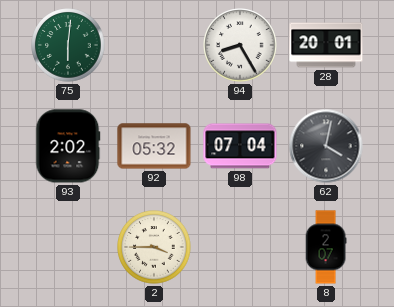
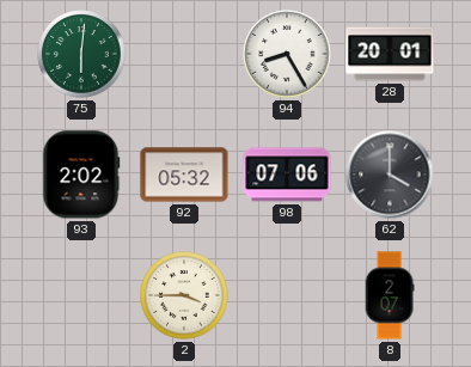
98: 07:04 -> 07:06
62: 4:02 -> 4:00
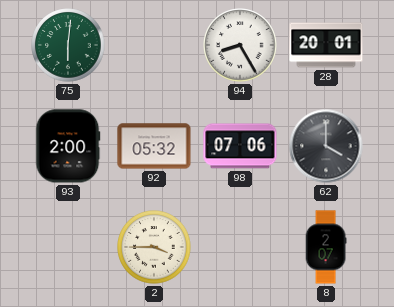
93: 2:02 -> 2:00
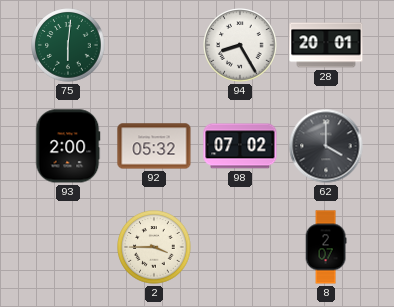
98: 07:06 -> 07:02
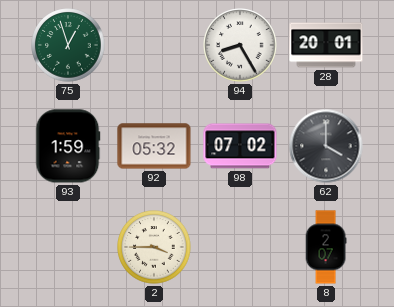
75: 6:01 -> 12:57
93: 2:00 -> 1:59
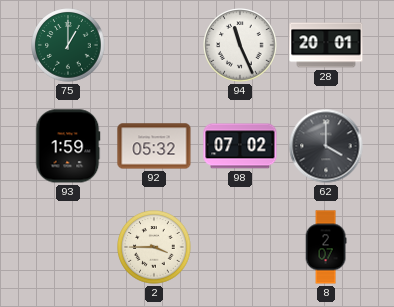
75: 12:57 -> 1:00
94: 8:25 -> 11:26
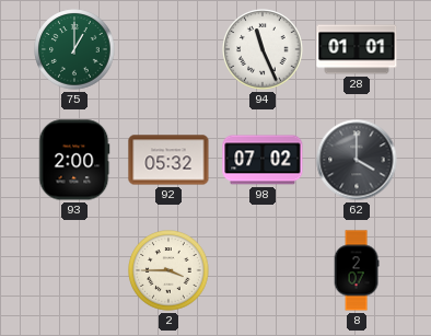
28: 20:01 -> 01:01
93: 1:59 -> 2:00
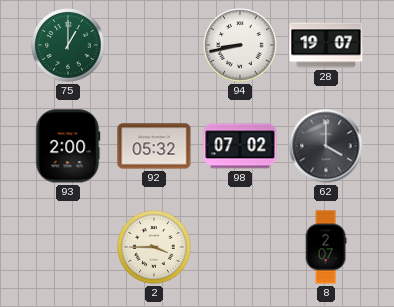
94: 11:26 -> 8:43
28: 01:01 -> 19:07
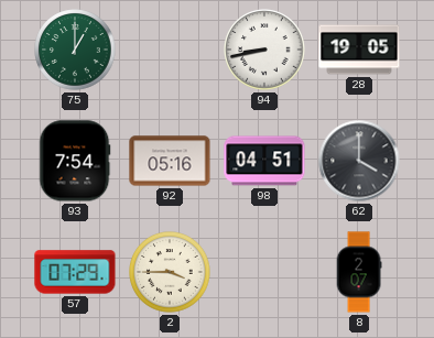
28: 19:07 -> 19:05
93: 2:00 -> 7:54
92: 05:32 -> 05:16
98: 07:02 -> 04:51
57: none -> 07:29
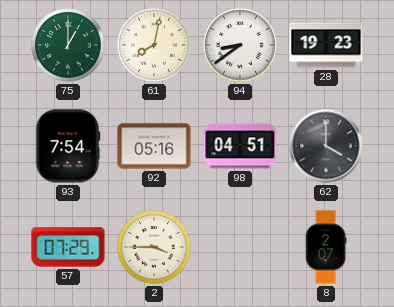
61: none -> 8:02
94: 8:43 -> 8:39
28: 19:05 -> 19:23
